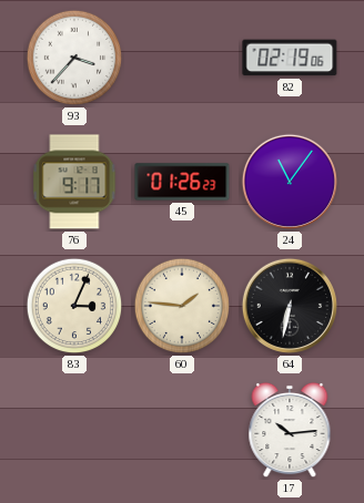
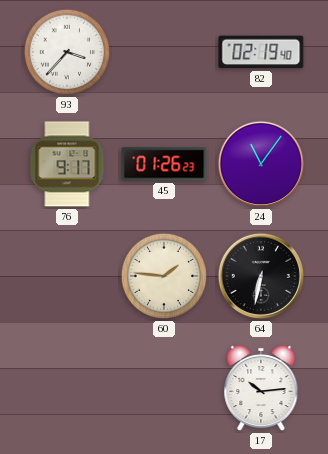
82: 02:19:06 -> 02:19:40
83: 3:04 -> none
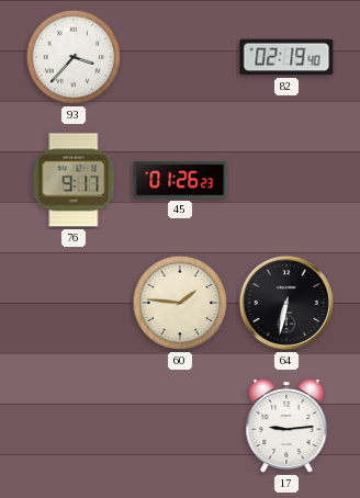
24: 11:06 -> none
17: 10:14 -> 9:14
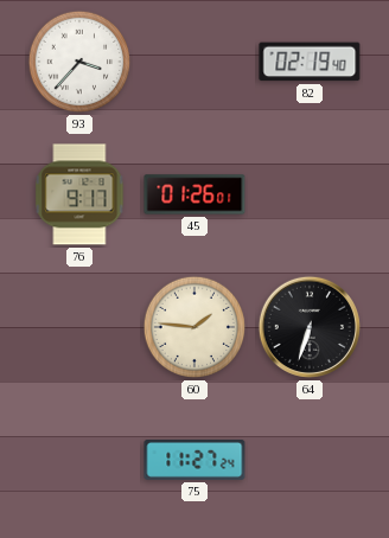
45: 01:26:23 -> 01:26:01
64: 6:32 -> 6:33
75: none -> 11:27
17: 9:14 -> none
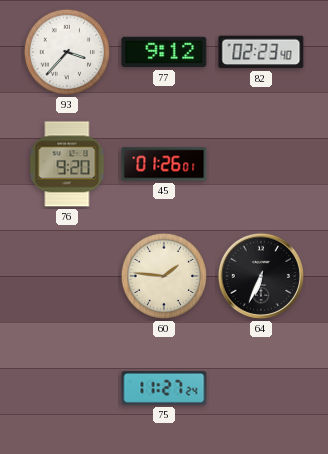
77: none -> 9:12
82: 02:19 -> 02:23
76: 9:17 -> 9:20
64: 6:33 -> 6:34
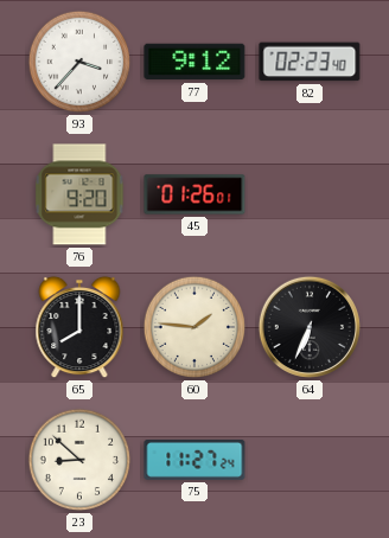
65: none -> 8:00
23: none -> 8:52
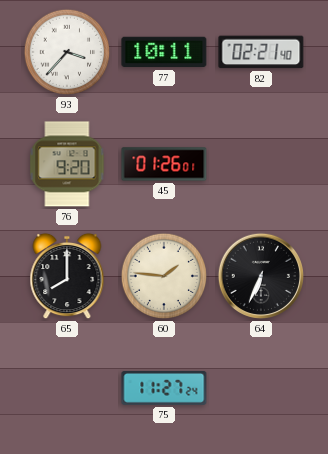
77: 9:12 -> 10:11
82: 02:23 -> 02:21
23: 8:52 -> none
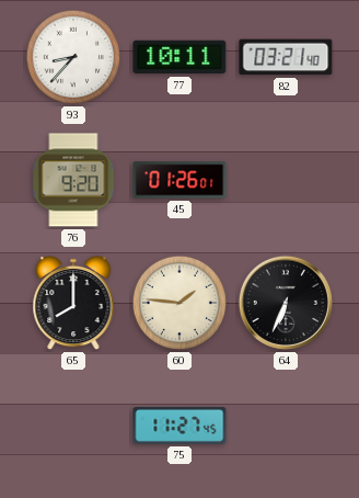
93: 3:37 -> 8:37
82: 02:21 -> 03:21
75: 11:27:24 -> 11:27:45
